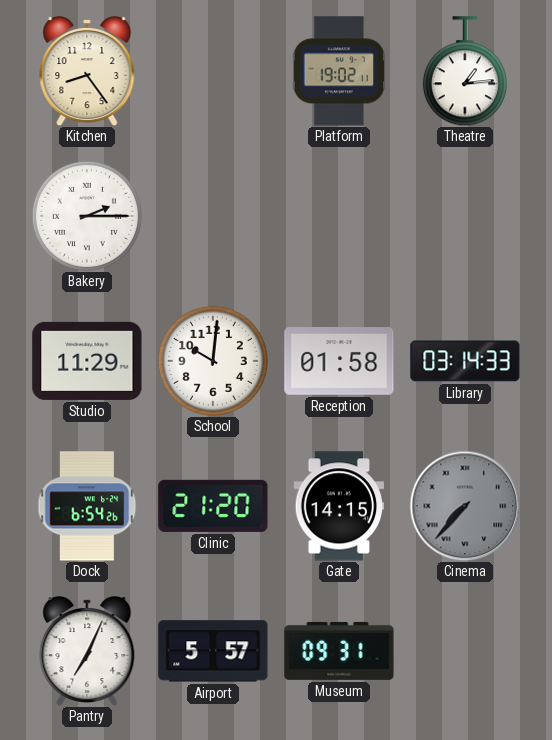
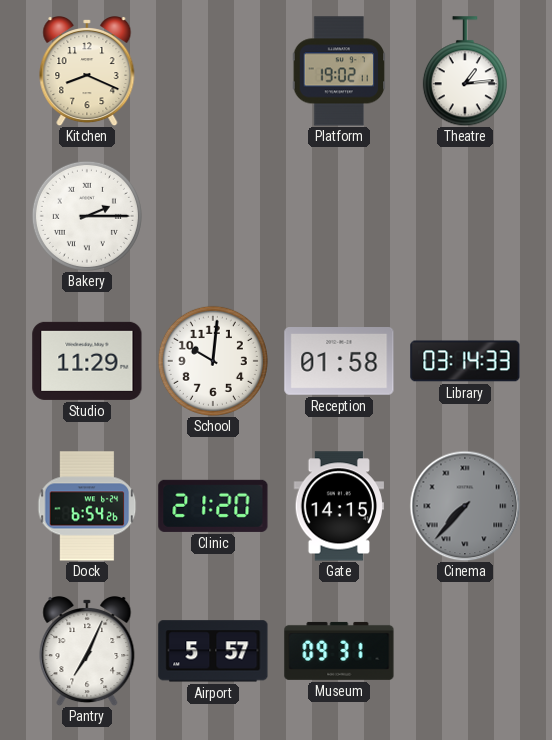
Kitchen: 8:24 -> 8:19
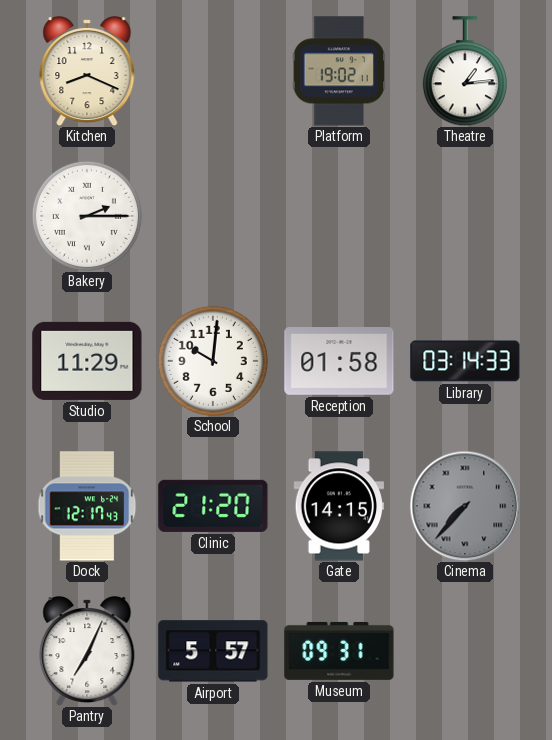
Dock: 6:54 -> 12:17
